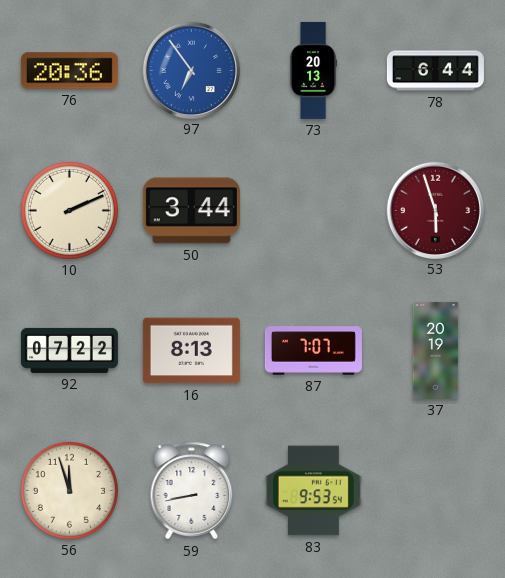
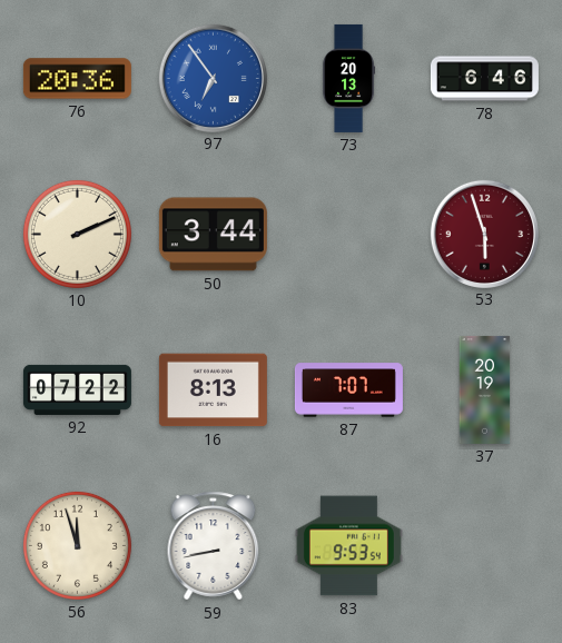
78: 6:44 -> 6:46
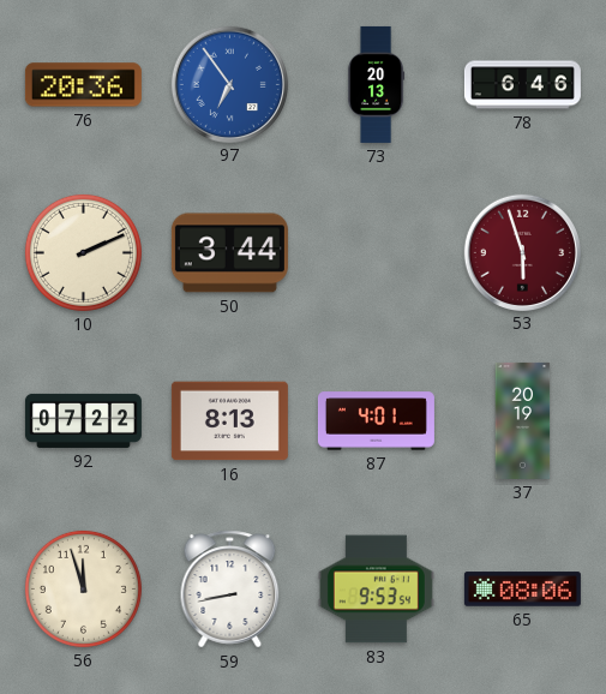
87: 7:07 -> 4:01
65: none -> 08:06
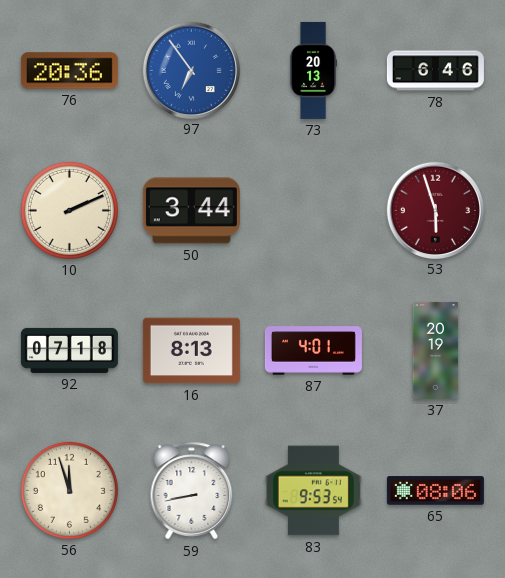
92: 07:22 -> 07:18
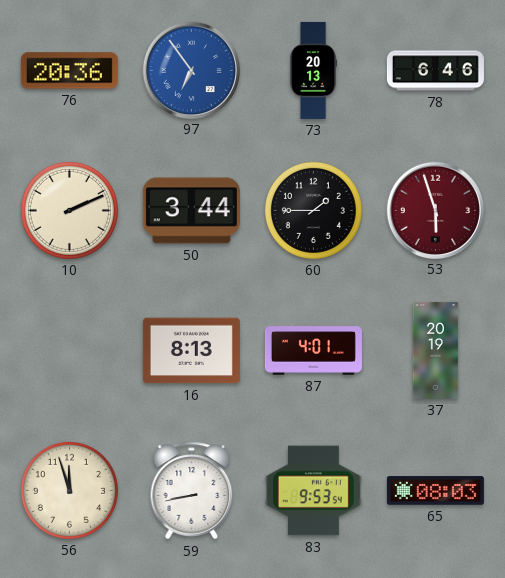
60: none -> 1:45
92: 07:18 -> none
65: 08:06 -> 08:03
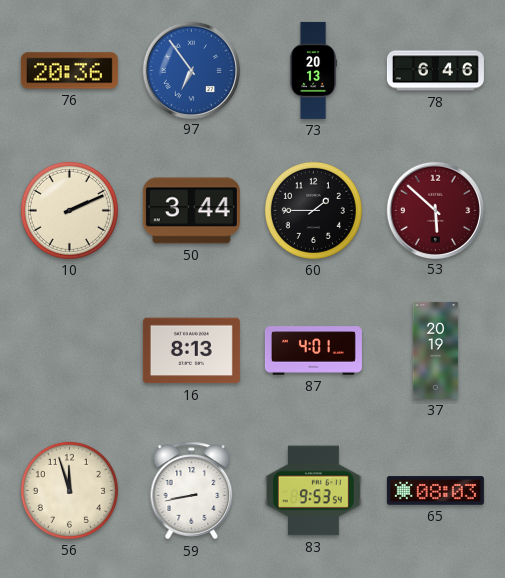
53: 5:57 -> 5:52
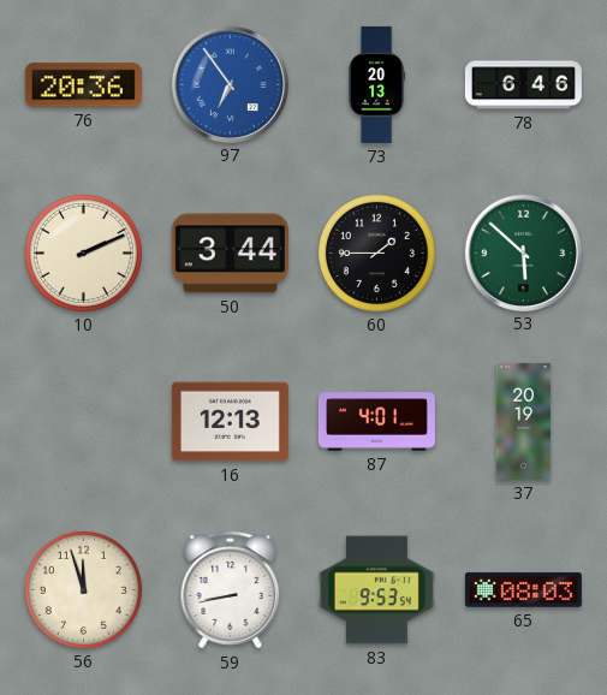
53 dial: burgundy -> green
16: 8:13 -> 12:13
